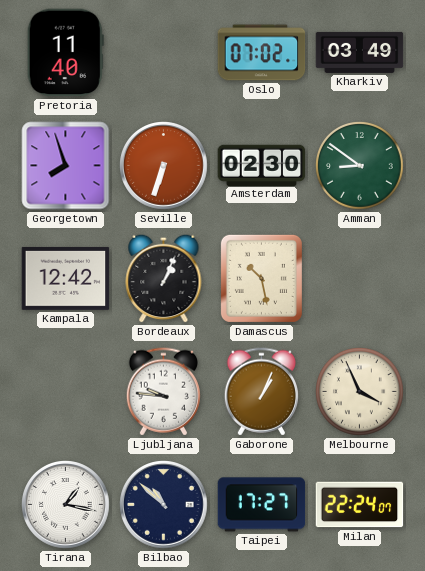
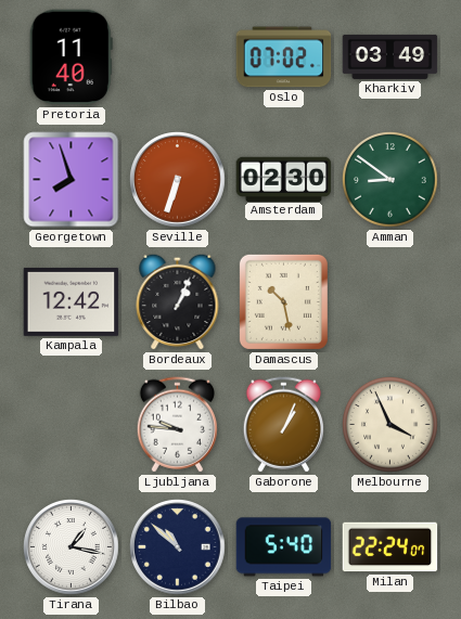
Taipei: 17:27 -> 5:40
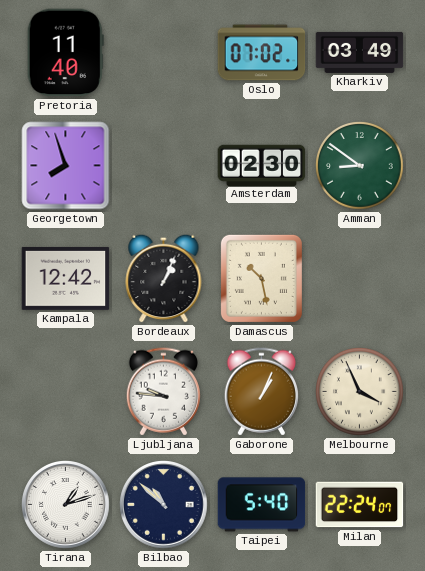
Seville: 6:33 -> none
Tirana: 1:17 -> 1:12
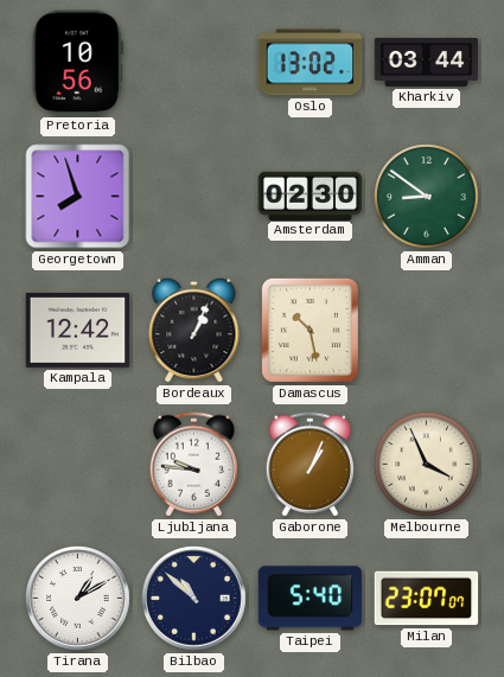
Pretoria: 11:40 -> 10:56
Oslo: 07:02 -> 13:02
Kharkiv: 03:49 -> 03:44
Tirana: 1:12 -> 1:10
Milan: 22:24 -> 23:07
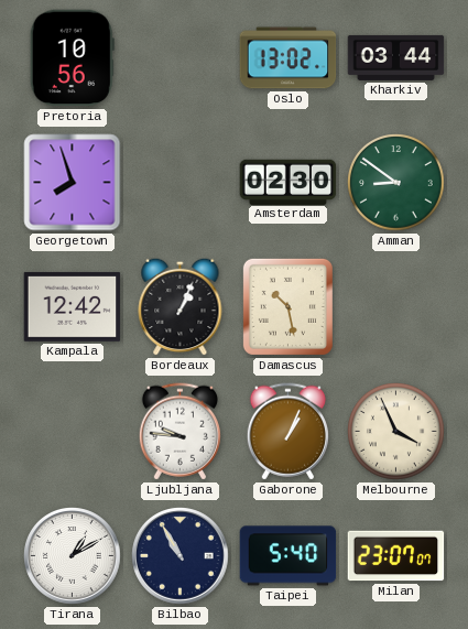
Bilbao: 10:52 -> 10:55
